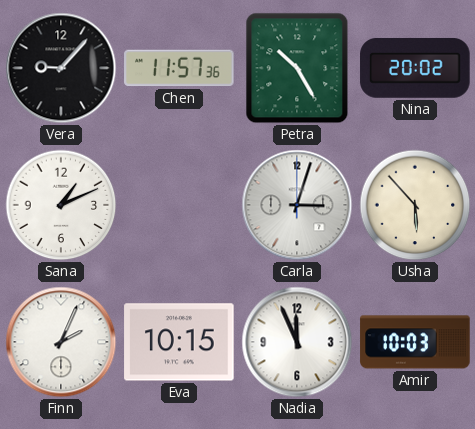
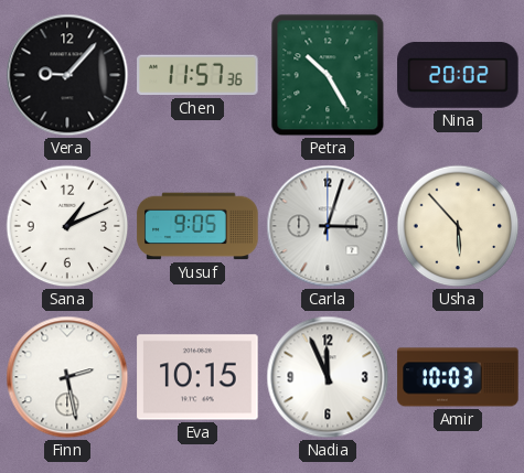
Yusuf: none -> 9:05
Finn: 2:04 -> 2:28
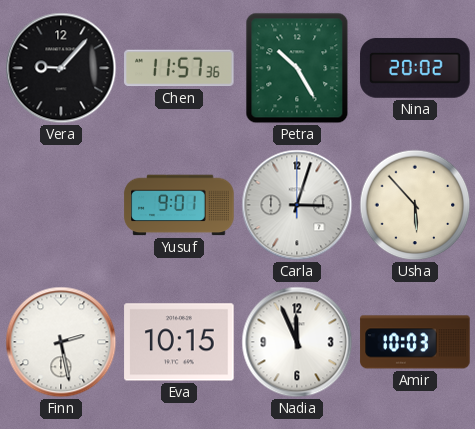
Sana: 1:11 -> none
Yusuf: 9:05 -> 9:01
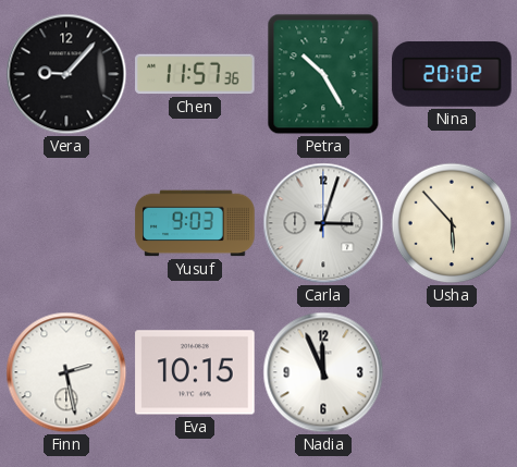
Yusuf: 9:01 -> 9:03
Amir: 10:03 -> none
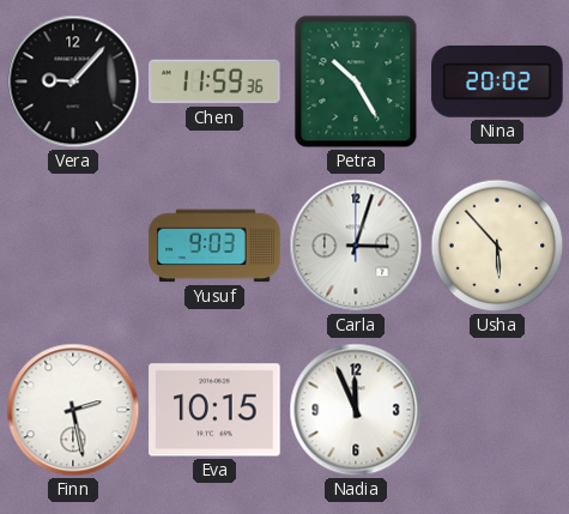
Chen: 11:57 -> 11:59
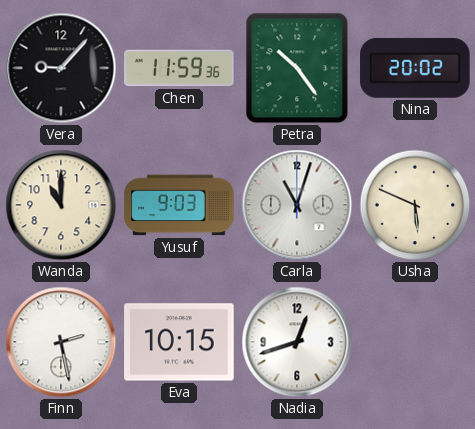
Petra: 10:25 -> 10:24
Wanda: none -> 11:00
Carla: 3:03 -> 11:03
Usha: 5:53 -> 5:49
Nadia: 11:56 -> 12:42
